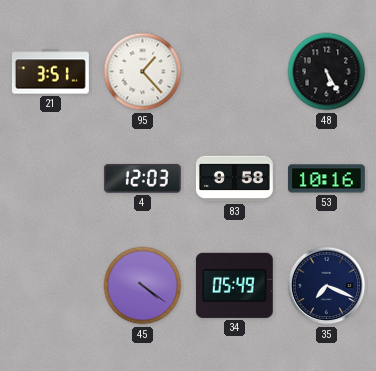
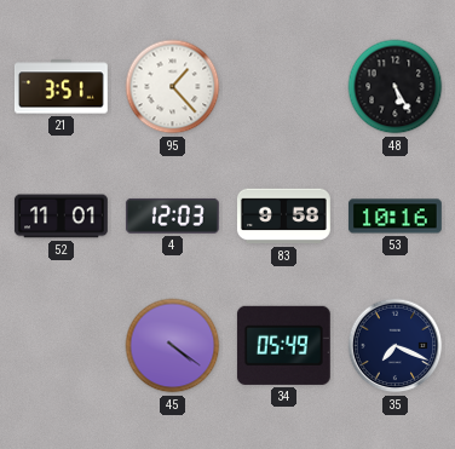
52: none -> 11:01
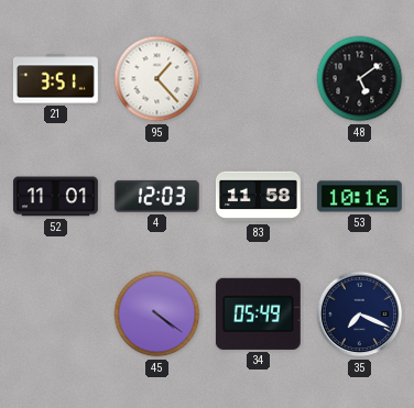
48: 5:25 -> 5:09
83: 9:58 -> 11:58
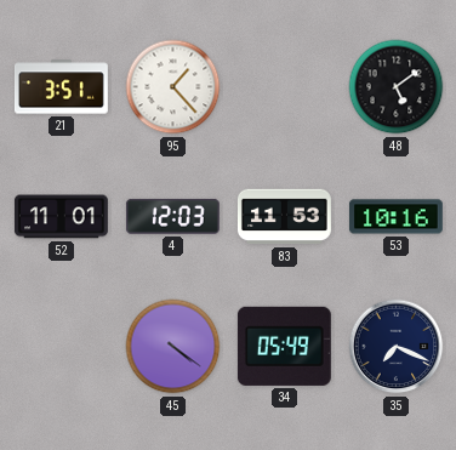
83: 11:58 -> 11:53
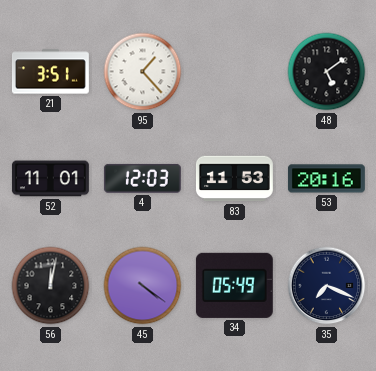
53: 10:16 -> 20:16
56: none -> 12:02
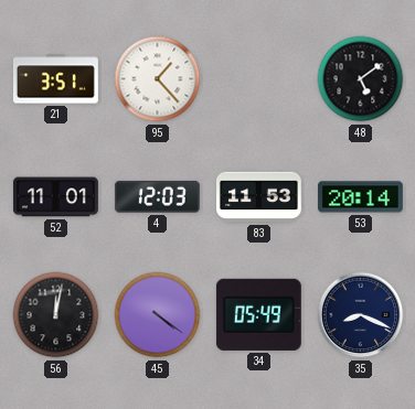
53: 20:16 -> 20:14
35: 7:19 -> 8:19
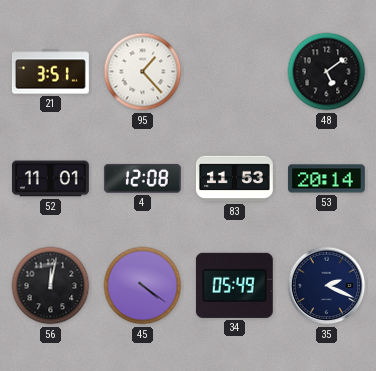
4: 12:03 -> 12:08
35: 8:19 -> 2:19
